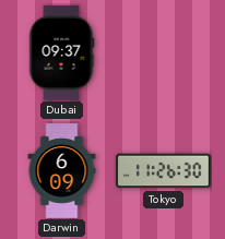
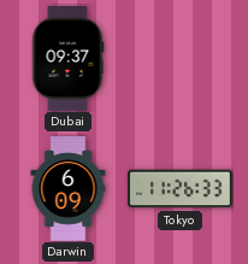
Tokyo: 11:26:30 -> 11:26:33
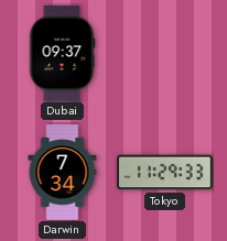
Darwin: 6:09 -> 7:34
Tokyo: 11:26 -> 11:29
